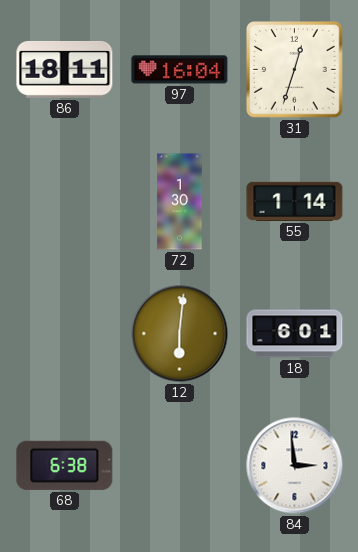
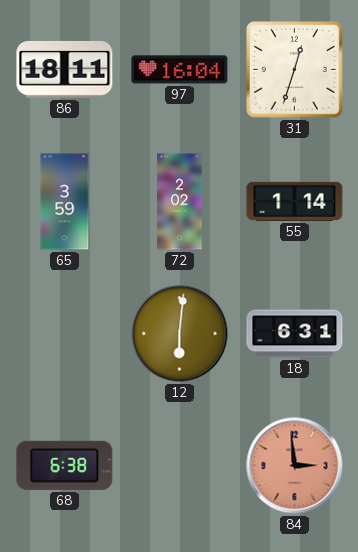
65: none -> 3:59
72: 1:30 -> 2:02
18: 6:01 -> 6:31
84 dial: white -> salmon
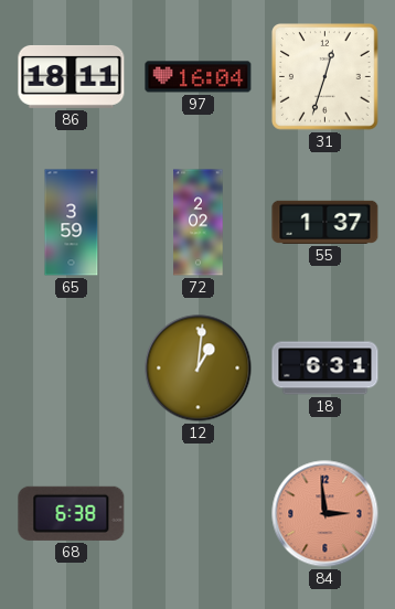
55: 1:14 -> 1:37
12: 6:01 -> 1:01
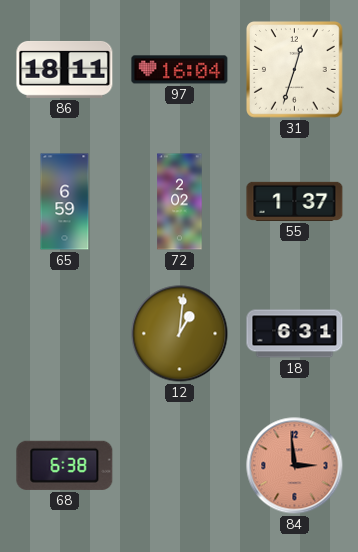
65: 3:59 -> 6:59
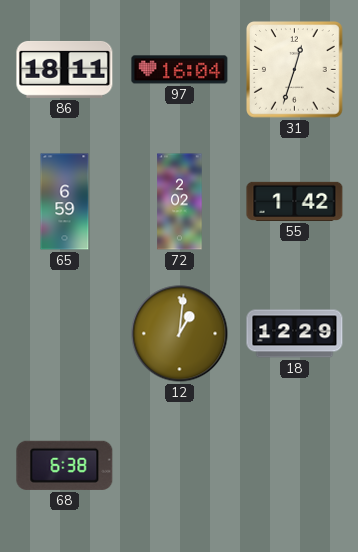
55: 1:37 -> 1:42
18: 6:31 -> 12:29
84: 2:59 -> none
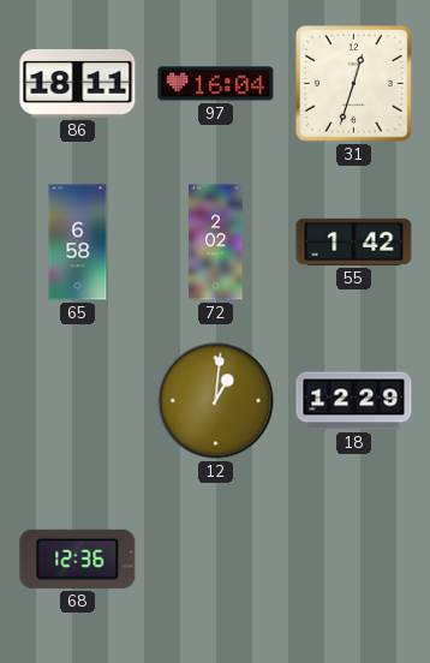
65: 6:59 -> 6:58
68: 6:38 -> 12:36
